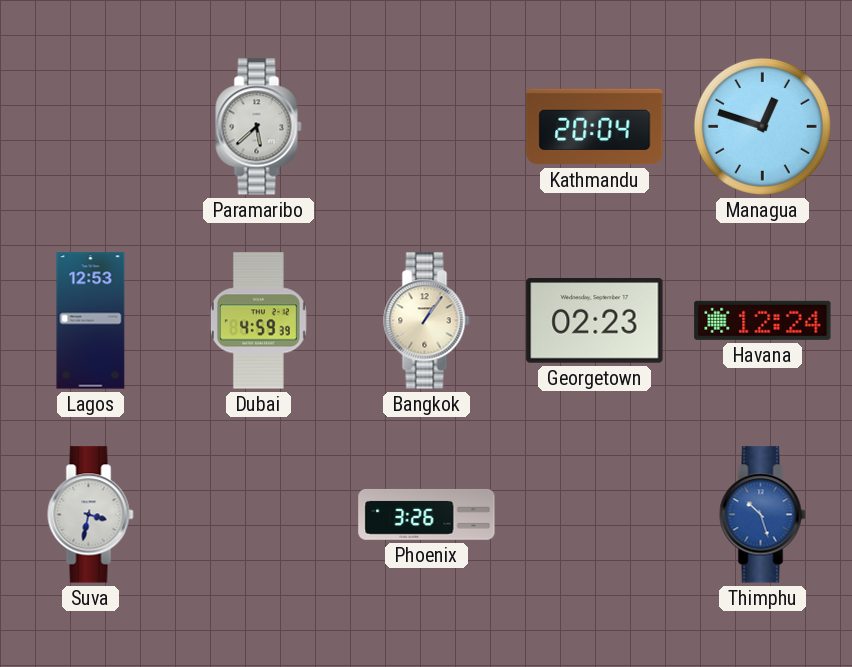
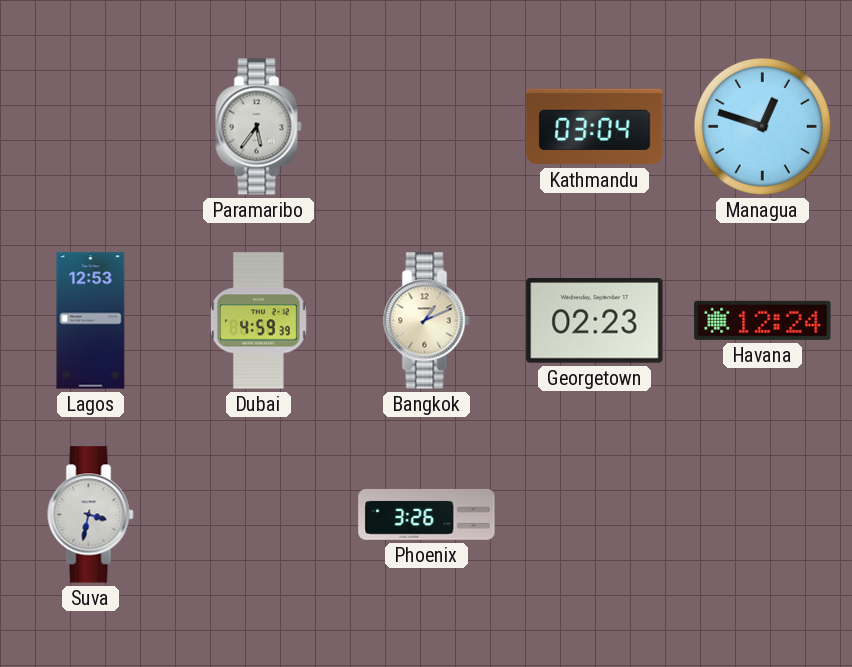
Paramaribo: 5:38 -> 5:36
Kathmandu: 20:04 -> 03:04
Bangkok: 1:06 -> 1:11
Thimphu: 10:27 -> none
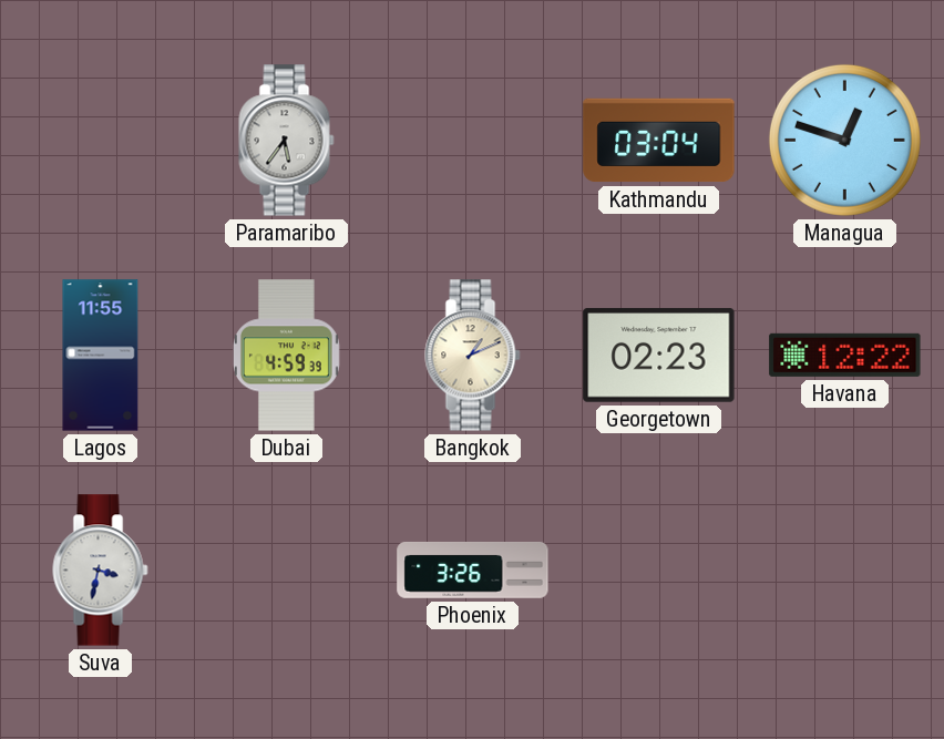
Lagos: 12:53 -> 11:55
Havana: 12:24 -> 12:22
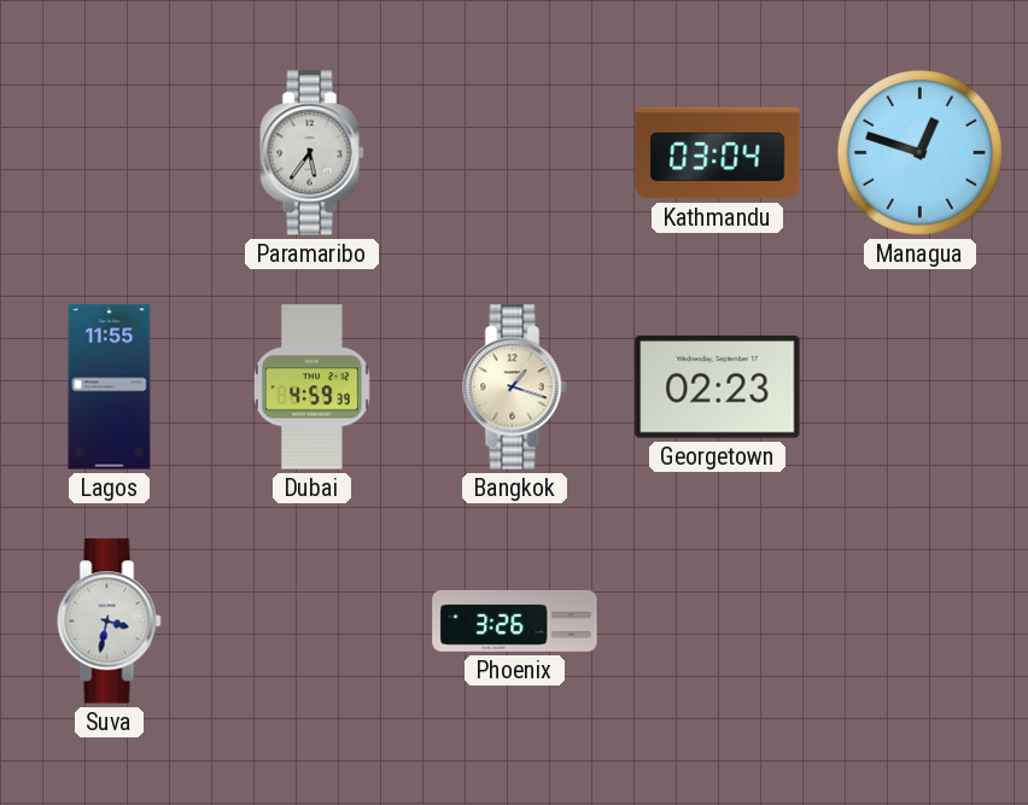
Bangkok: 1:11 -> 1:18
Havana: 12:22 -> none
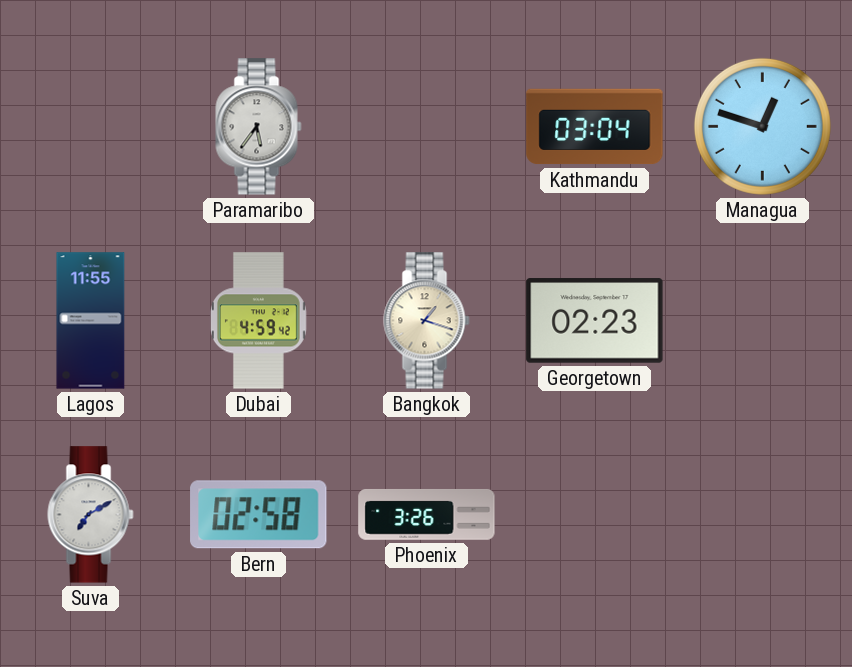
Dubai: 4:59:39 -> 4:59:42
Suva: 3:32 -> 7:10
Bern: none -> 02:58
